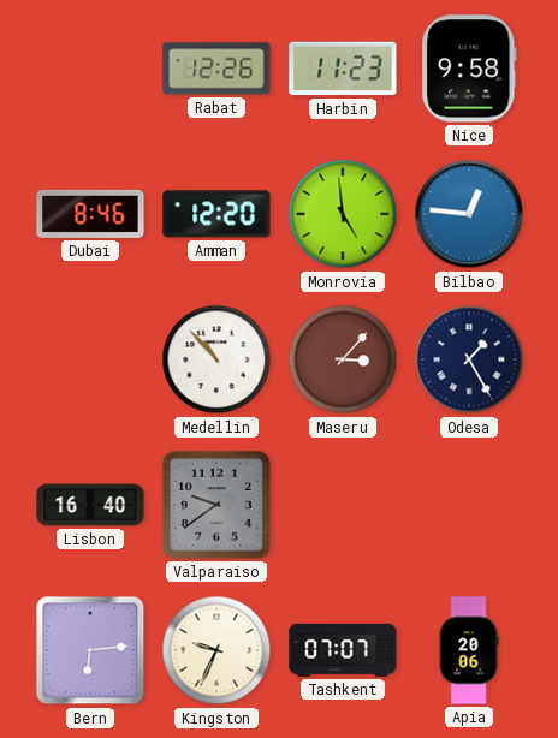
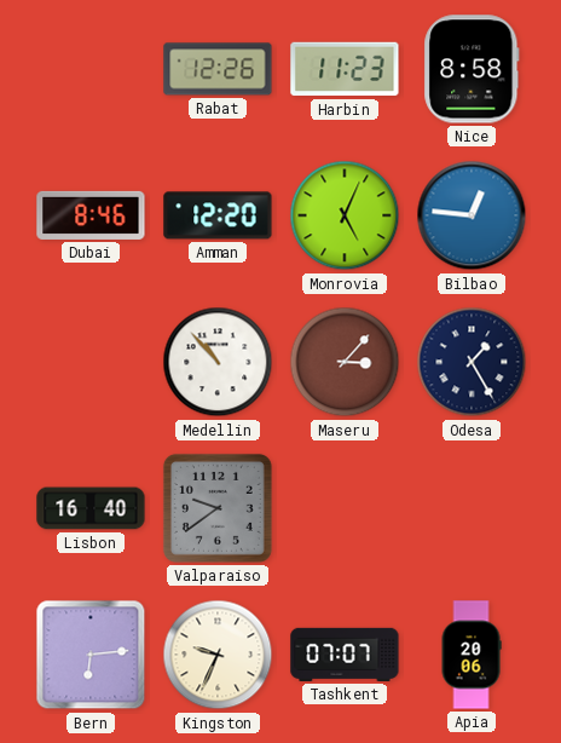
Nice: 9:58 -> 8:58
Monrovia: 4:59 -> 5:04
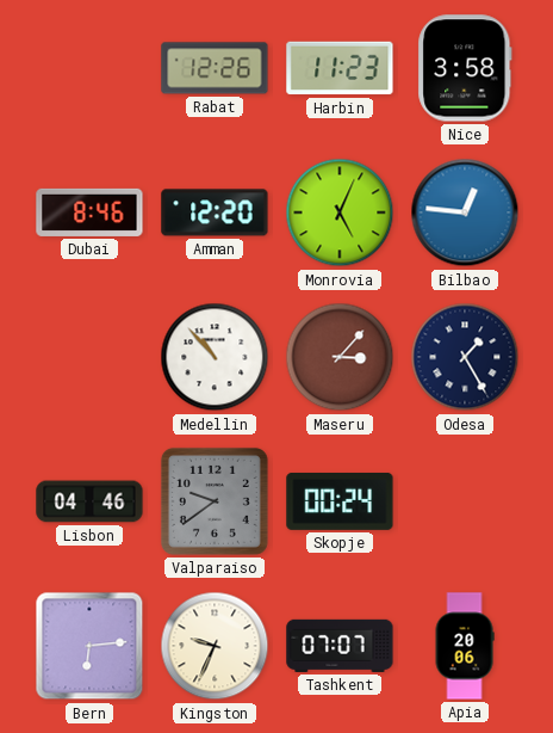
Nice: 8:58 -> 3:58
Lisbon: 16:40 -> 04:46
Skopje: none -> 00:24
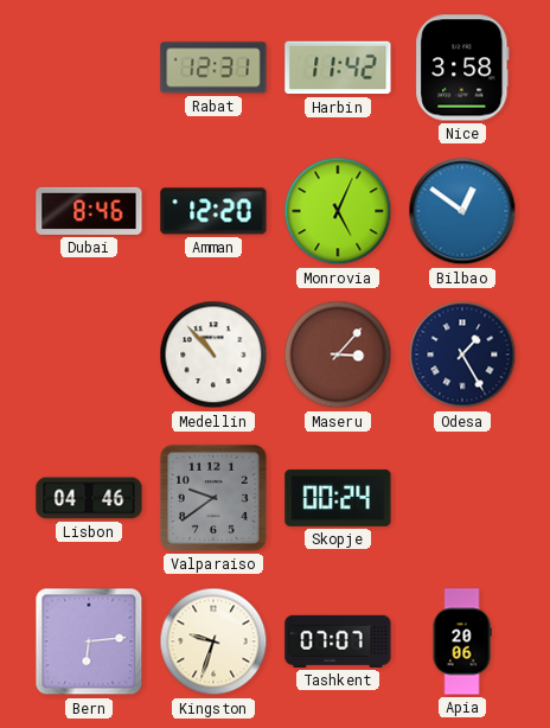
Rabat: 12:26 -> 12:31
Harbin: 11:23 -> 11:42
Bilbao: 12:46 -> 12:51
Kingston: 9:34 -> 9:33
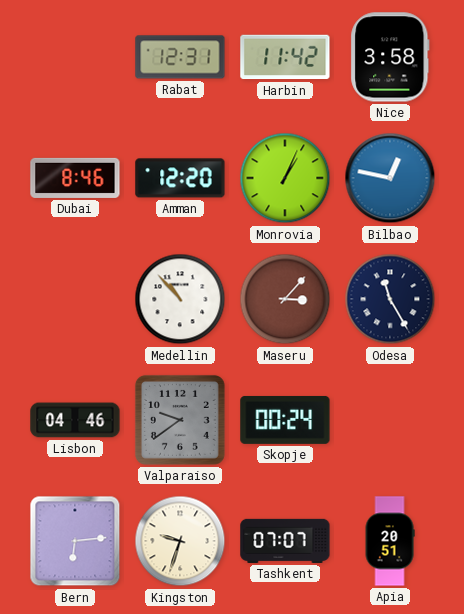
Monrovia: 5:04 -> 1:04
Bilbao: 12:51 -> 12:47
Odesa: 1:25 -> 11:25
Apia: 20:06 -> 20:51
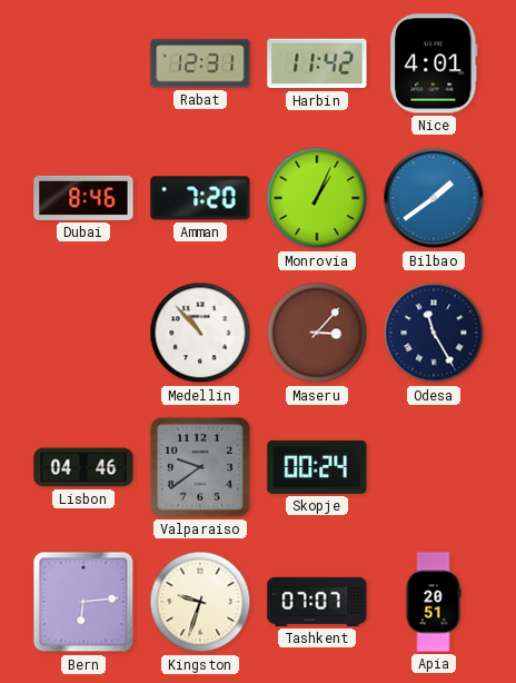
Nice: 3:58 -> 4:01
Amman: 12:20 -> 7:20
Bilbao: 12:47 -> 1:39
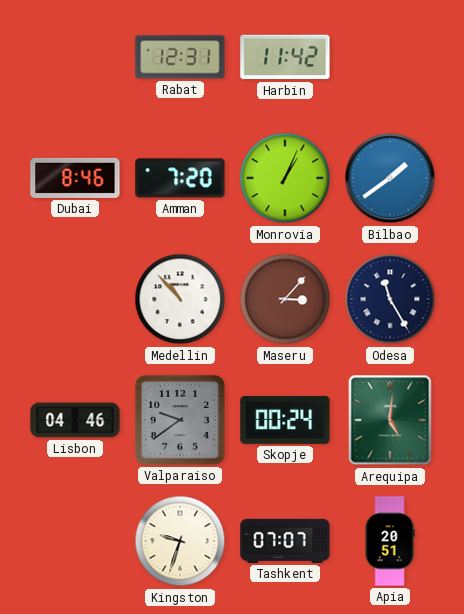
Nice: 4:01 -> none
Arequipa: none -> 5:01
Bern: 6:14 -> none
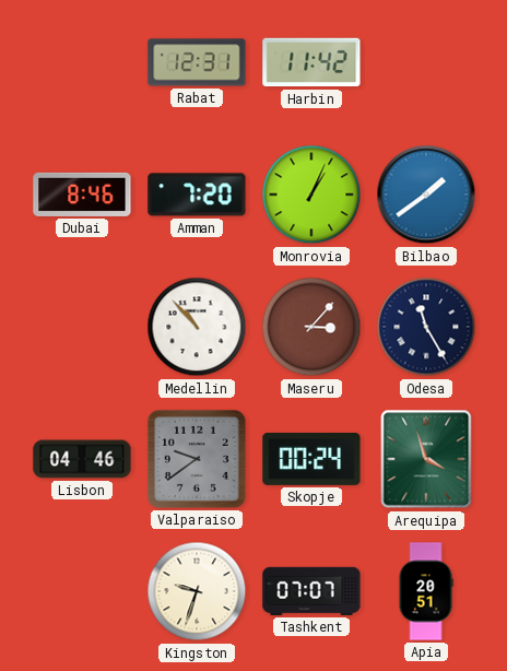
Arequipa: 5:01 -> 3:57
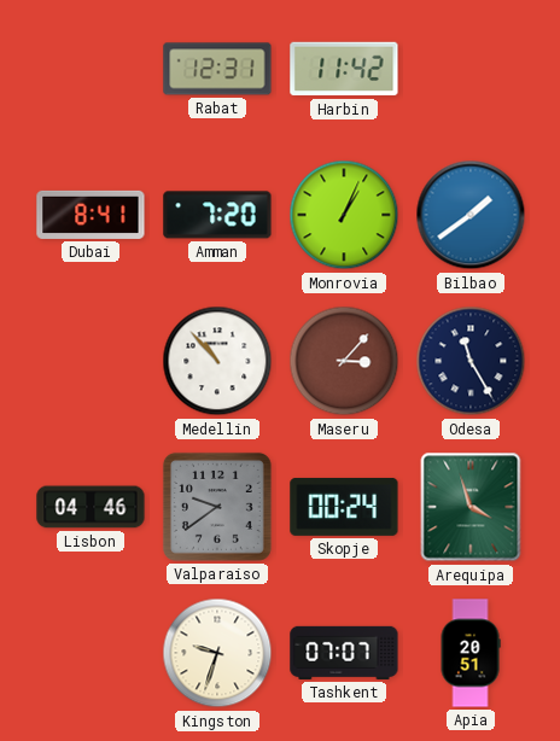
Dubai: 8:46 -> 8:41
